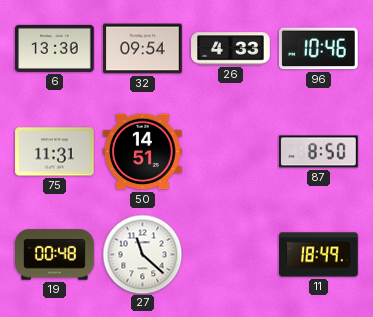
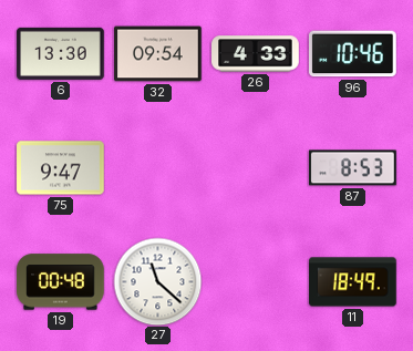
75: 11:31 -> 9:47
50: 14:51 -> none
87: 8:50 -> 8:53
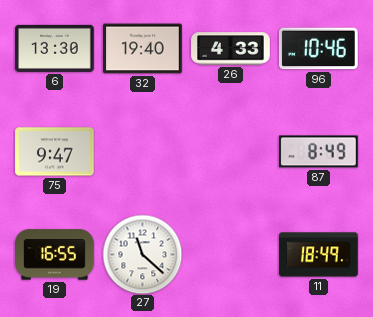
32: 09:54 -> 19:40
87: 8:53 -> 8:49
19: 00:48 -> 16:55
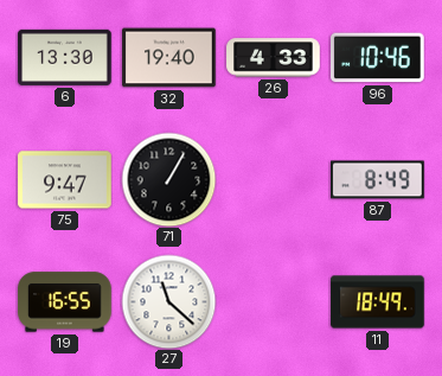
71: none -> 1:05
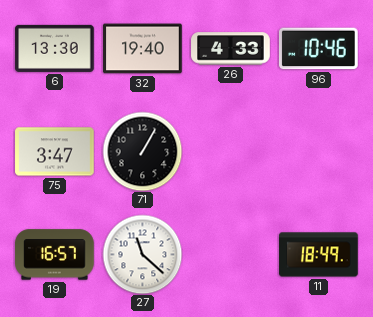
75: 9:47 -> 3:47
87: 8:49 -> none
19: 16:55 -> 16:57
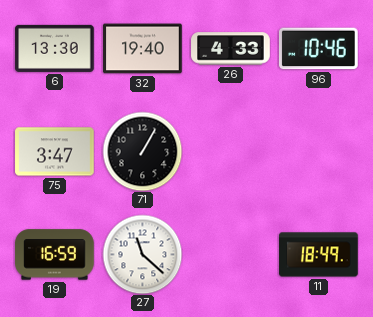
19: 16:57 -> 16:59
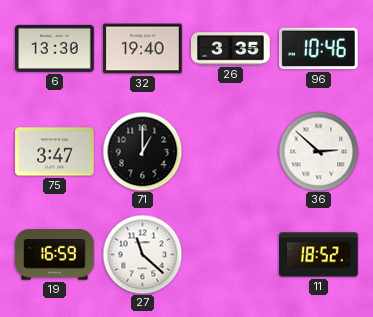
26: 4:33 -> 3:35
71: 1:05 -> 1:00
36: none -> 2:52
11: 18:49 -> 18:52
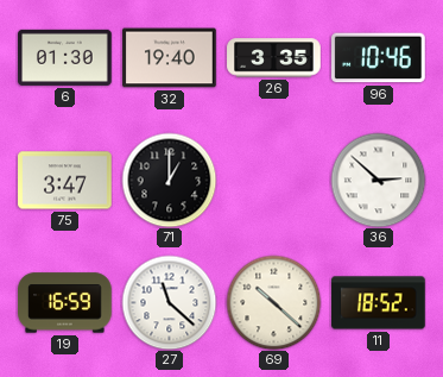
6: 13:30 -> 01:30
69: none -> 10:22
